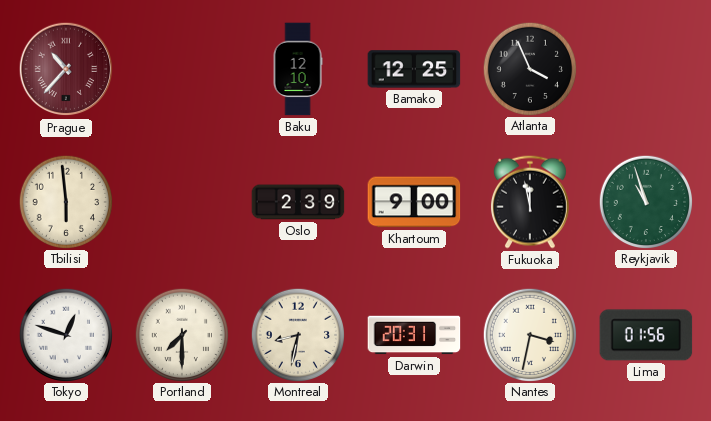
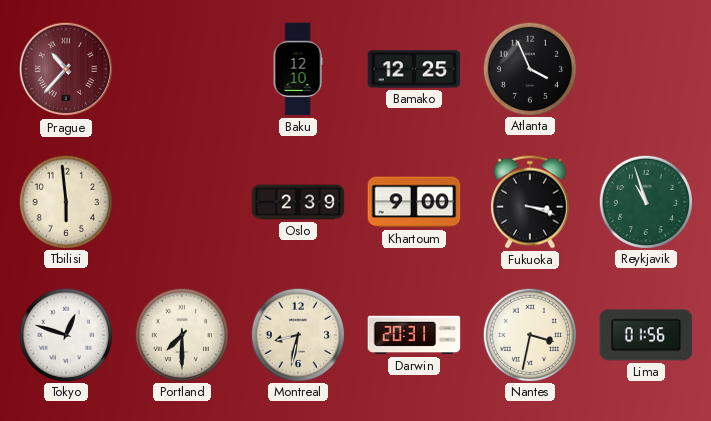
Fukuoka: 11:58 -> 3:18
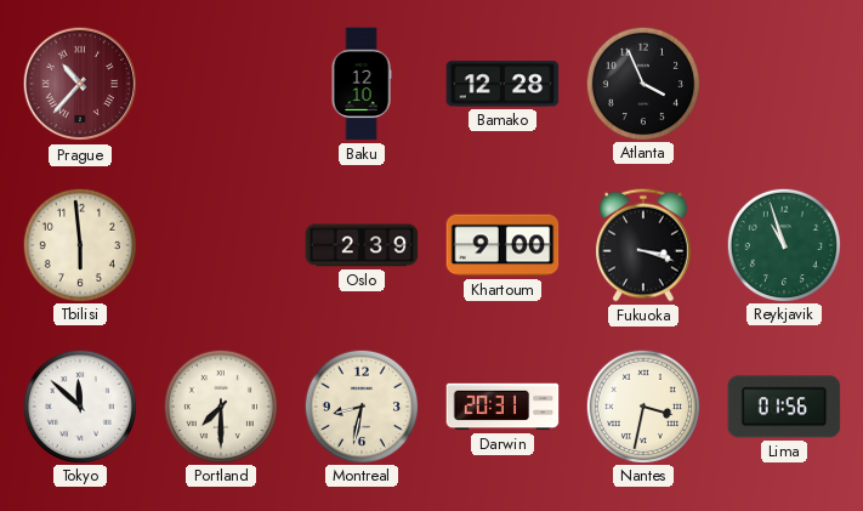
Bamako: 12:25 -> 12:28
Tokyo: 12:48 -> 11:52
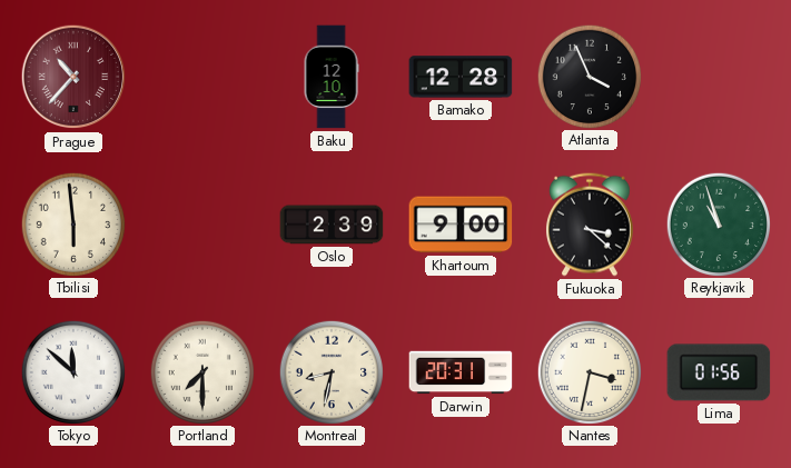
Fukuoka: 3:18 -> 3:22
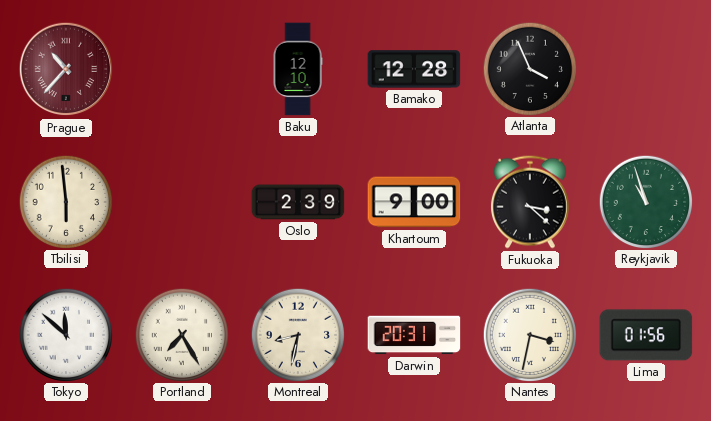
Portland: 7:30 -> 7:25
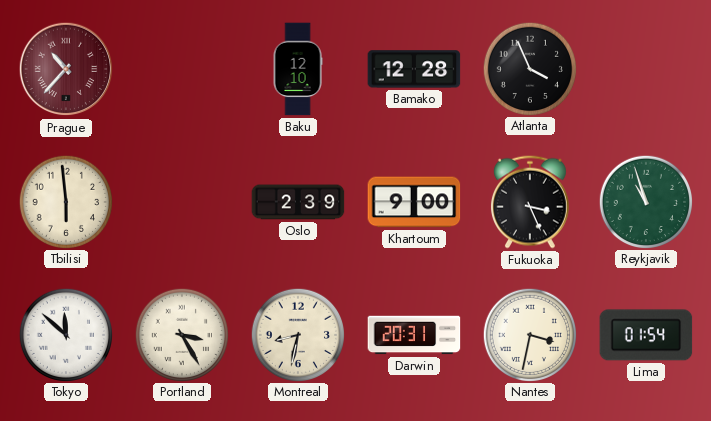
Fukuoka: 3:22 -> 3:26
Portland: 7:25 -> 3:25
Lima: 01:56 -> 01:54
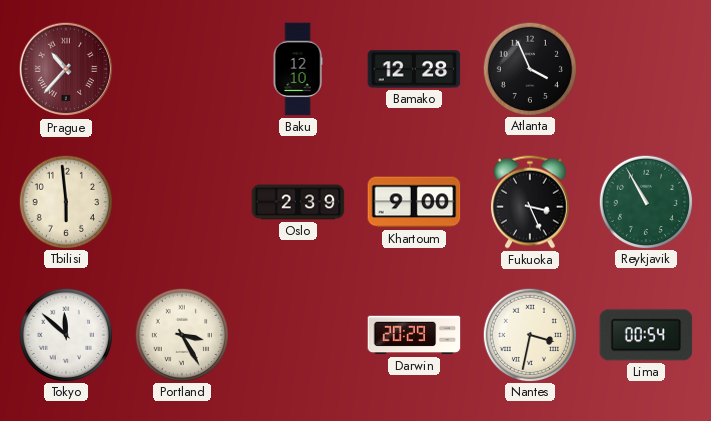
Reykjavik: 10:57 -> 10:55
Montreal: 8:32 -> none
Darwin: 20:31 -> 20:29
Lima: 01:54 -> 00:54
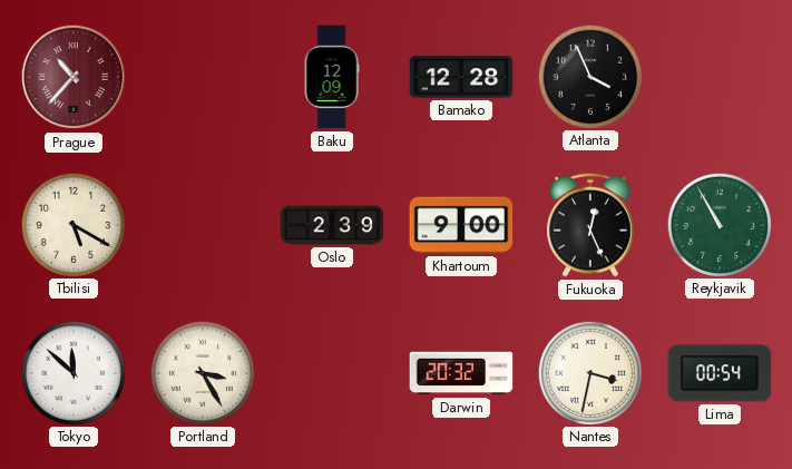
Baku: 12:10 -> 12:09
Tbilisi: 5:59 -> 5:20
Fukuoka: 3:26 -> 12:26
Darwin: 20:29 -> 20:32
